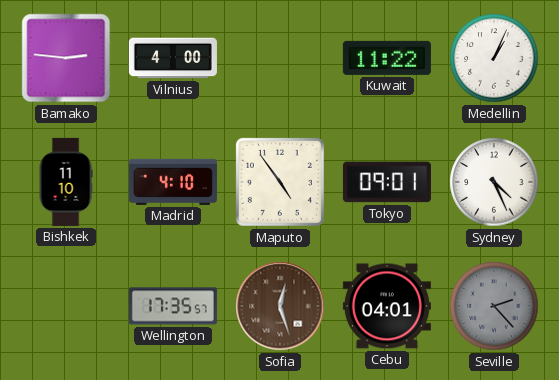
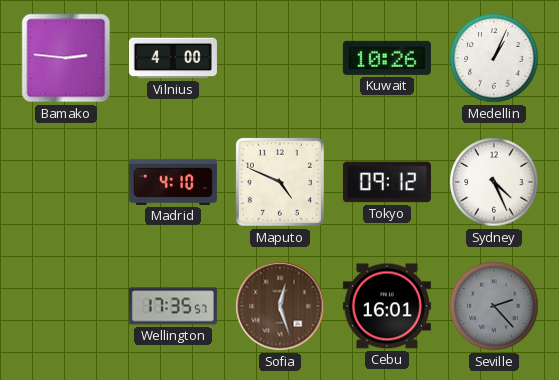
Kuwait: 11:22 -> 10:26
Bishkek: 11:10 -> none
Maputo: 4:54 -> 4:49
Tokyo: 09:01 -> 09:12
Cebu: 04:01 -> 16:01
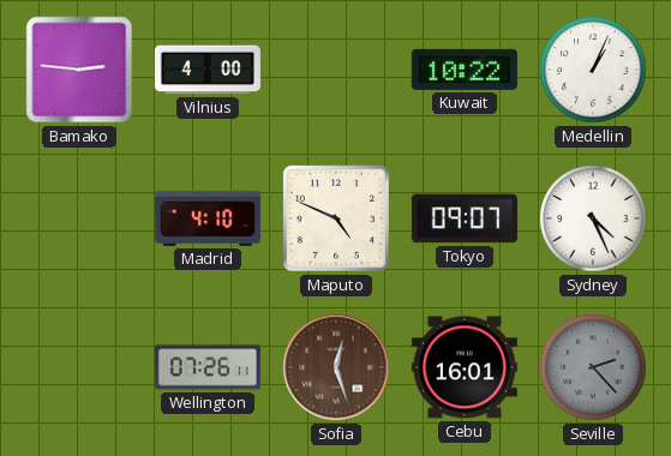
Kuwait: 10:26 -> 10:22
Tokyo: 09:12 -> 09:07
Wellington: 17:35 -> 07:26
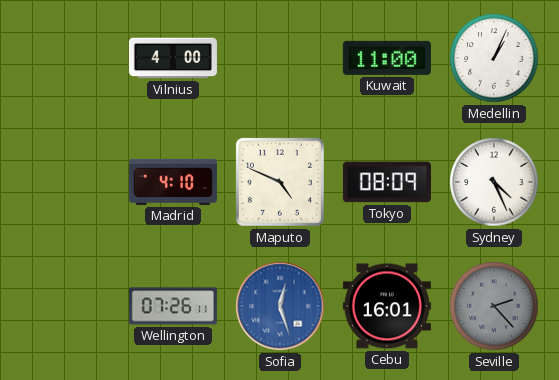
Bamako: 2:46 -> none
Kuwait: 10:22 -> 11:00
Tokyo: 09:07 -> 08:09
Sofia dial: brown -> blue
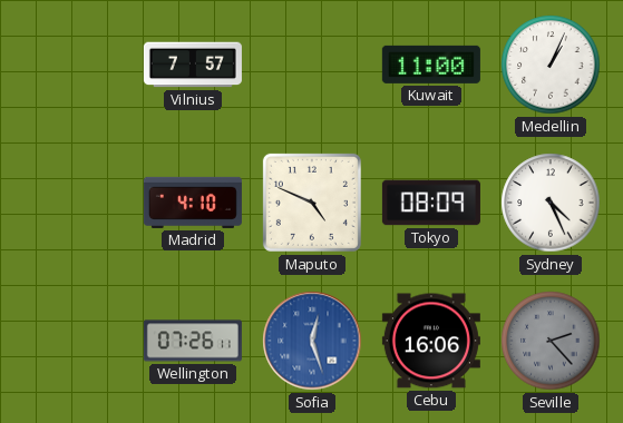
Vilnius: 4:00 -> 7:57
Cebu: 16:01 -> 16:06
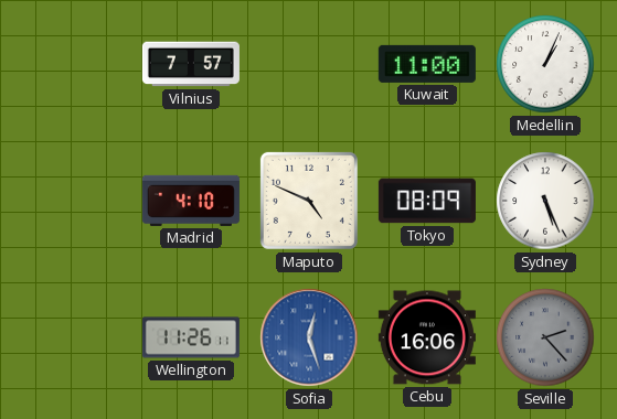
Sydney: 4:26 -> 5:26
Wellington: 07:26 -> 11:26
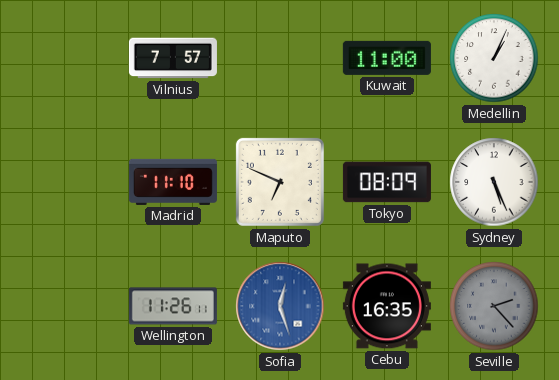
Madrid: 4:10 -> 11:10
Maputo: 4:49 -> 6:49
Cebu: 16:06 -> 16:35
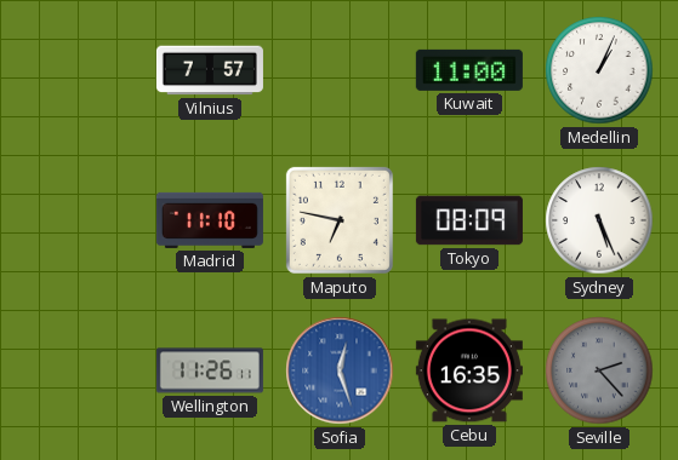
Maputo: 6:49 -> 6:47
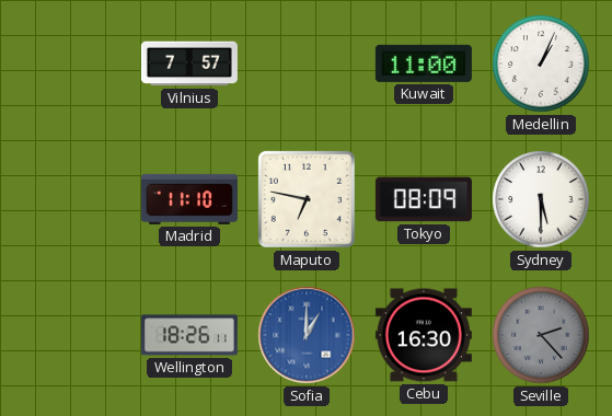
Sydney: 5:26 -> 5:30
Wellington: 11:26 -> 18:26
Sofia: 12:27 -> 1:00
Cebu: 16:35 -> 16:30
